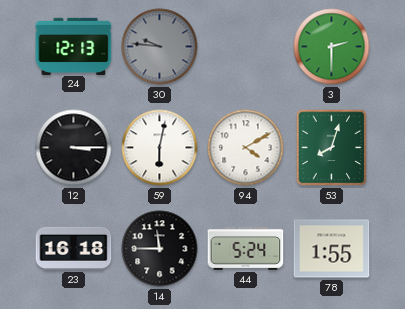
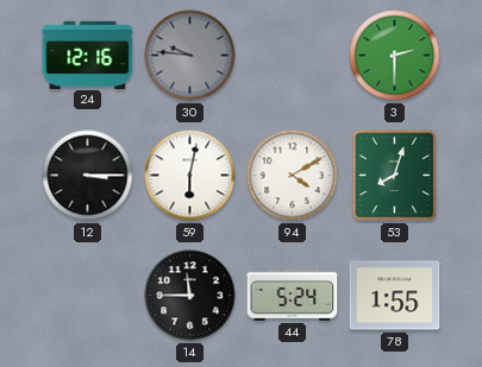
24: 12:13 -> 12:16
23: 16:18 -> none
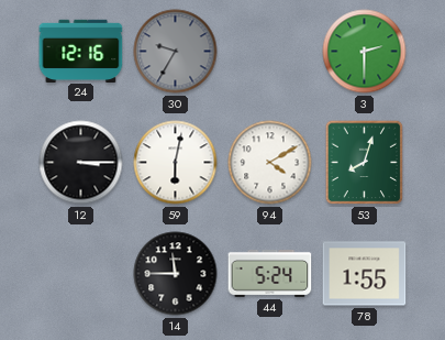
30: 9:46 -> 9:35
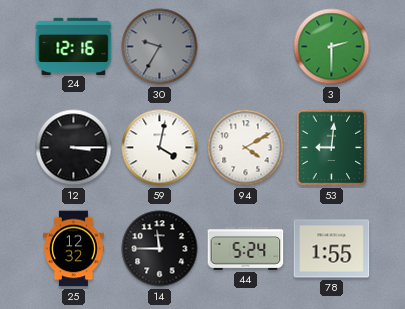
59: 6:02 -> 4:02
53: 8:03 -> 9:01
25: none -> 12:32
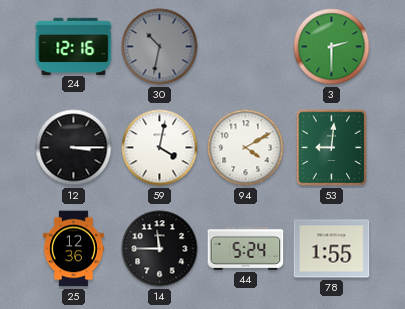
30: 9:35 -> 10:32
25: 12:32 -> 12:36
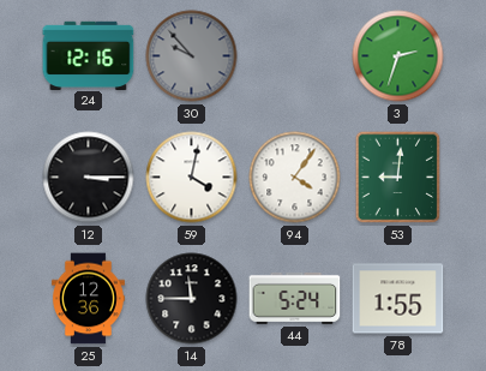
30: 10:32 -> 9:53
3: 2:30 -> 2:33
94: 4:10 -> 4:06
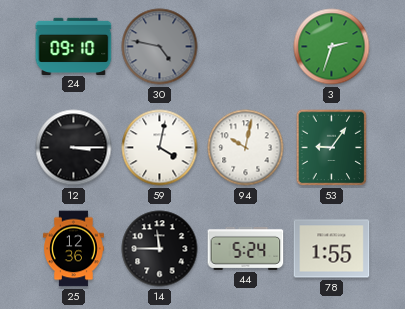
24: 12:16 -> 09:10
30: 9:53 -> 4:47
94: 4:06 -> 10:02
53: 9:01 -> 9:06
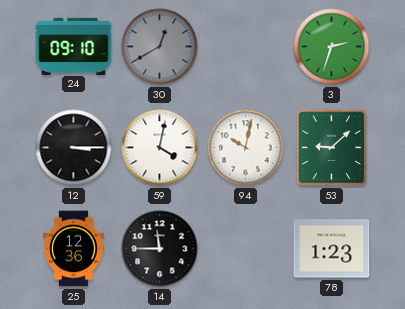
30: 4:47 -> 12:40
53: 9:06 -> 9:08
44: 5:24 -> none
78: 1:55 -> 1:23
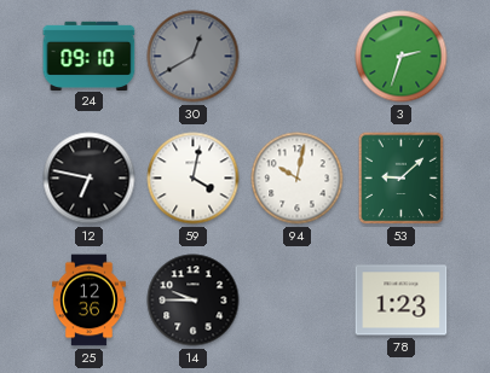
12: 3:15 -> 6:47
14: 11:45 -> 9:45
